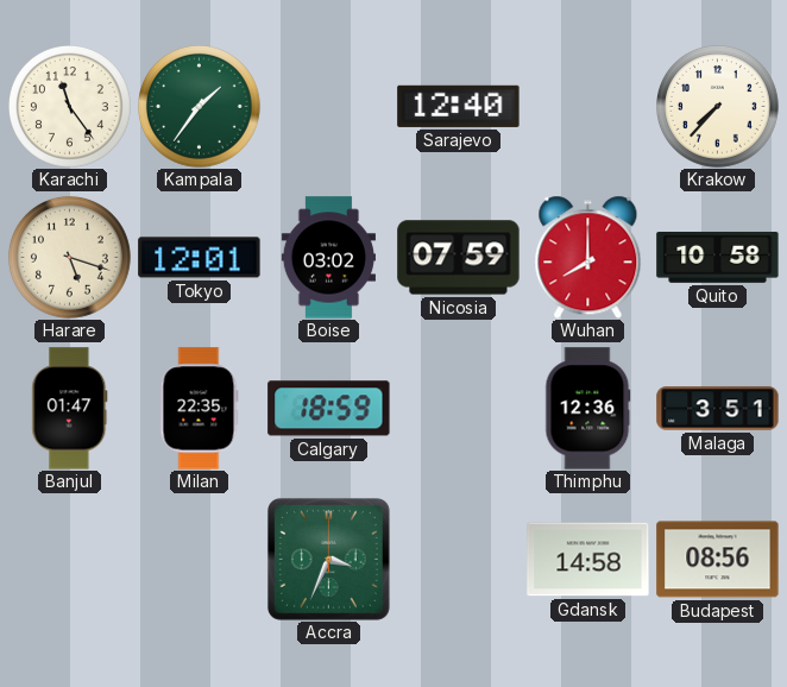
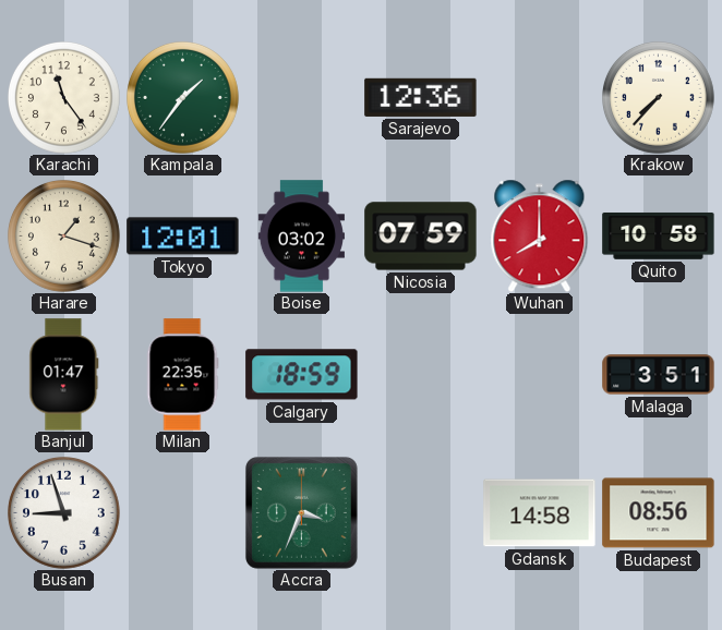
Sarajevo: 12:40 -> 12:36
Harare: 5:18 -> 1:18
Thimphu: 12:36 -> none
Busan: none -> 8:57
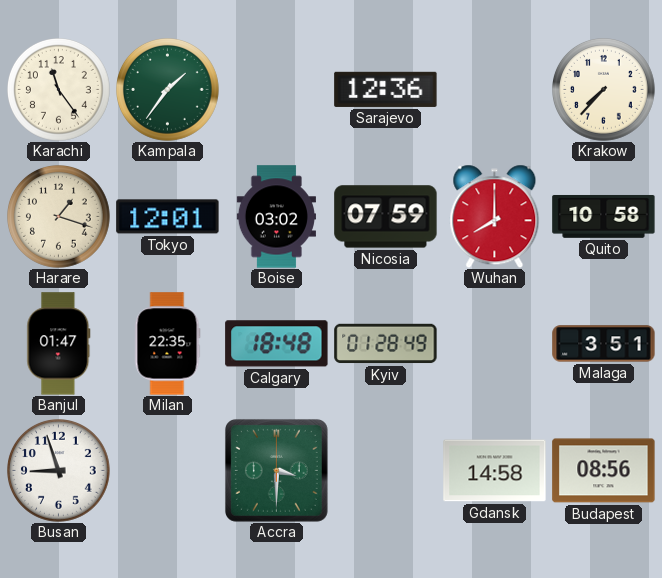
Calgary: 18:59 -> 18:48
Kyiv: none -> 01:28
Accra: 3:34 -> 3:30
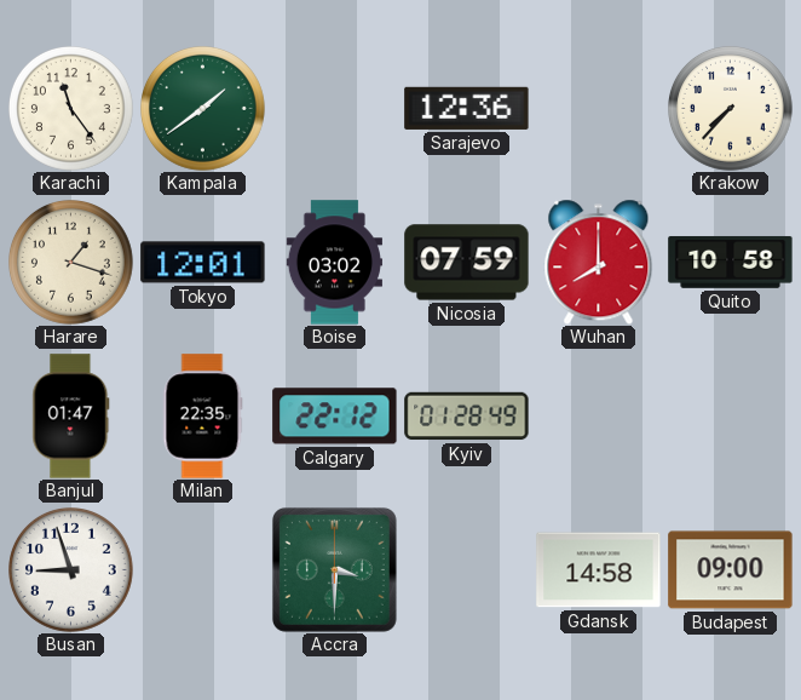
Kampala: 1:36 -> 1:39
Calgary: 18:48 -> 22:12
Malaga: 3:51 -> none
Budapest: 08:56 -> 09:00
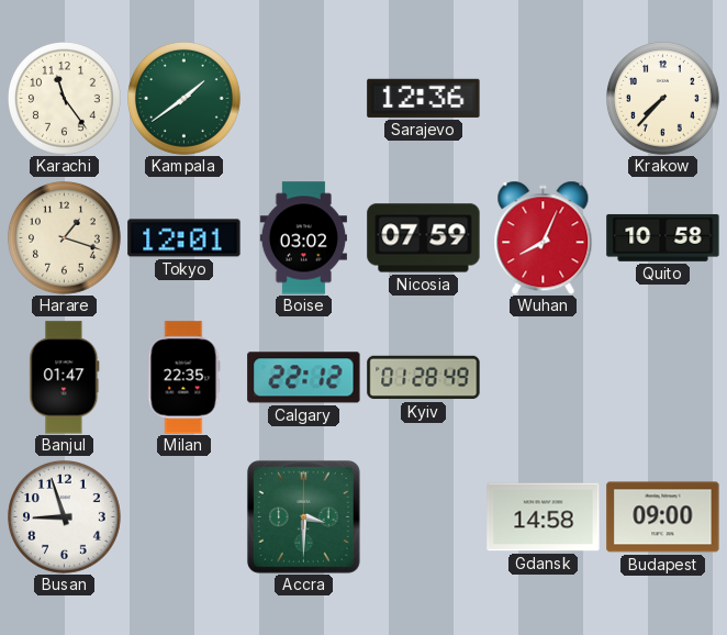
Wuhan: 8:00 -> 8:04
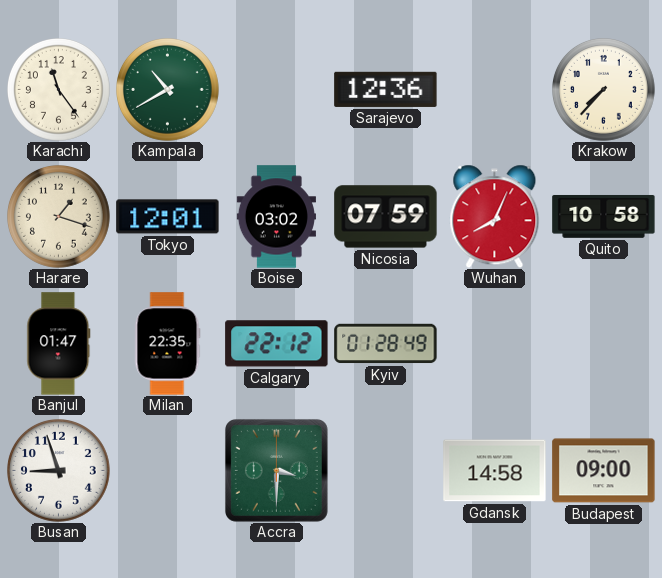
Kampala: 1:39 -> 10:40
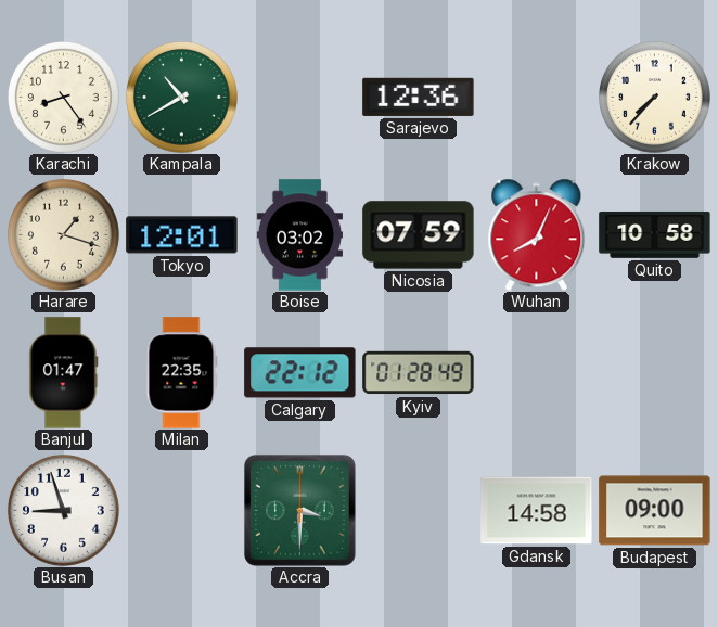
Karachi: 11:24 -> 8:24
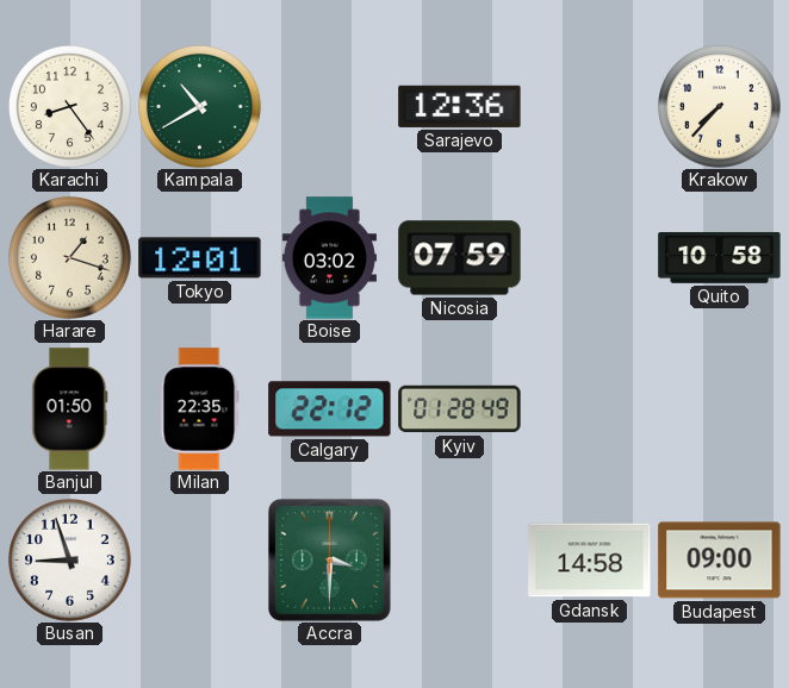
Wuhan: 8:04 -> none
Banjul: 01:47 -> 01:50
